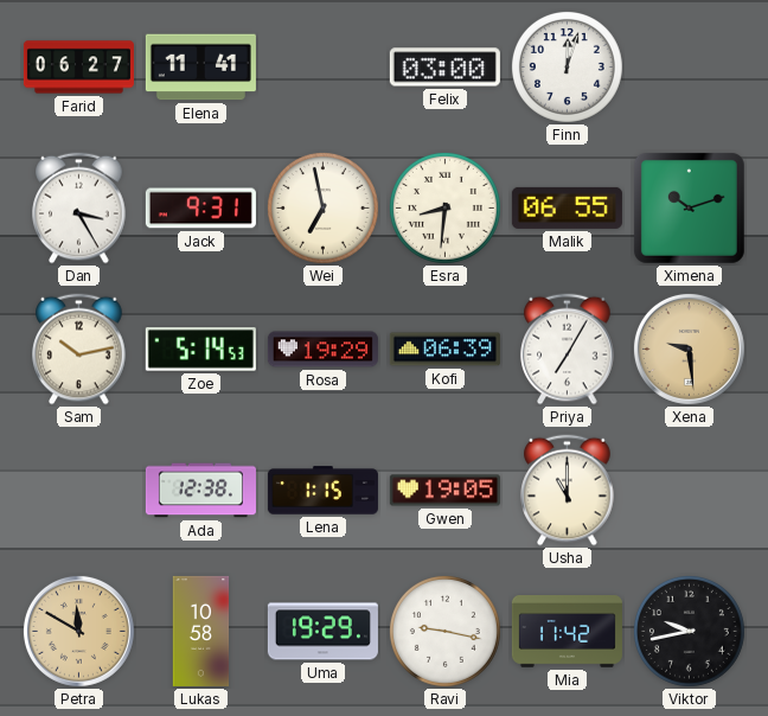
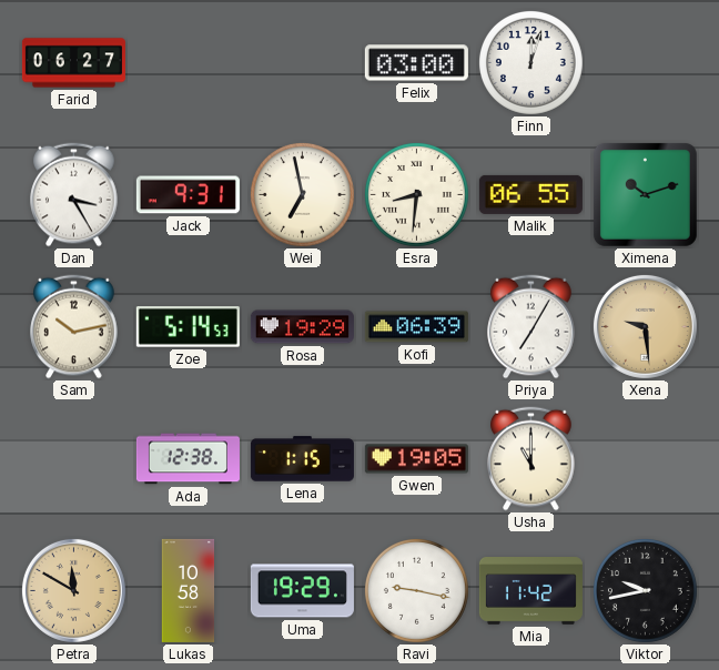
Elena: 11:41 -> none
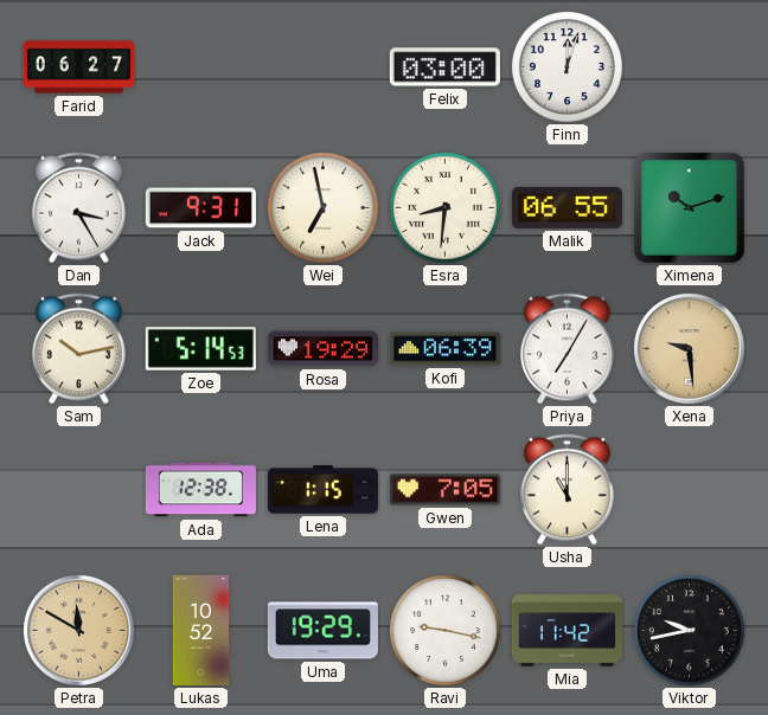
Gwen: 19:05 -> 7:05
Lukas: 10:58 -> 10:52
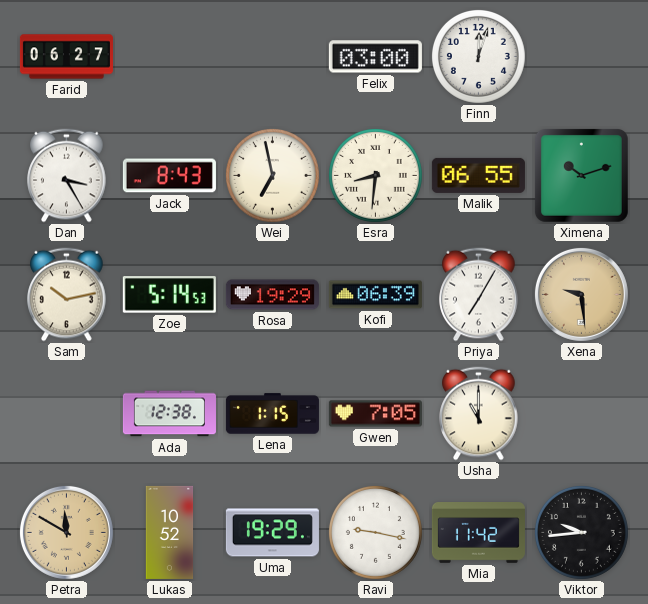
Jack: 9:31 -> 8:43
Viktor: 9:43 -> 9:44
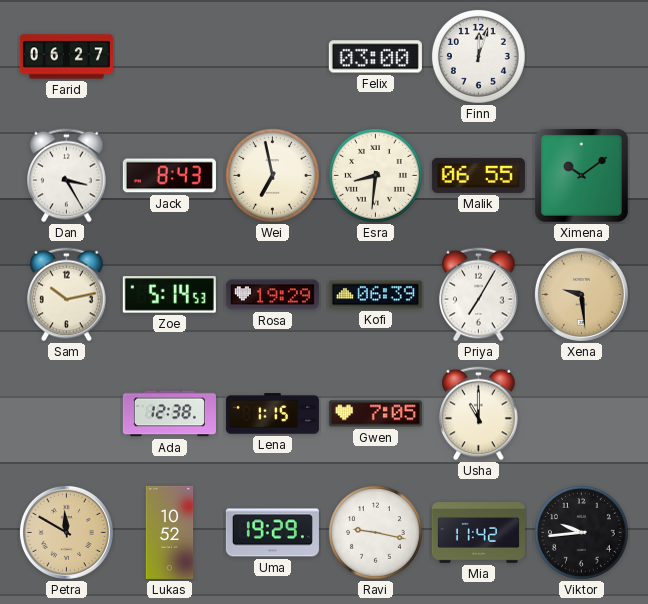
Ximena: 10:12 -> 10:09
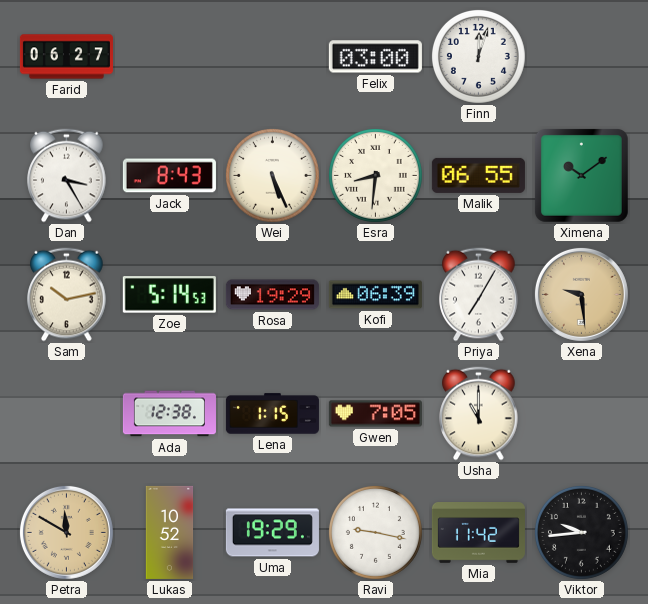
Wei: 6:58 -> 5:26
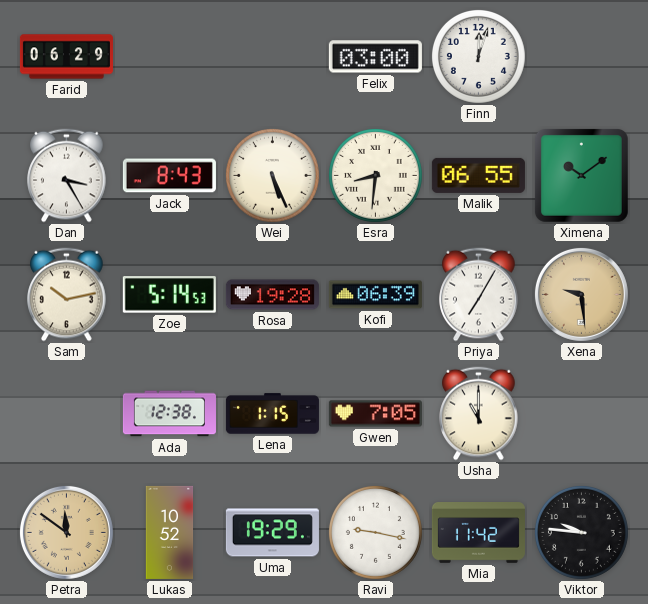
Farid: 06:27 -> 06:29
Rosa: 19:29 -> 19:28
Petra: 11:50 -> 11:51
Viktor: 9:44 -> 9:46
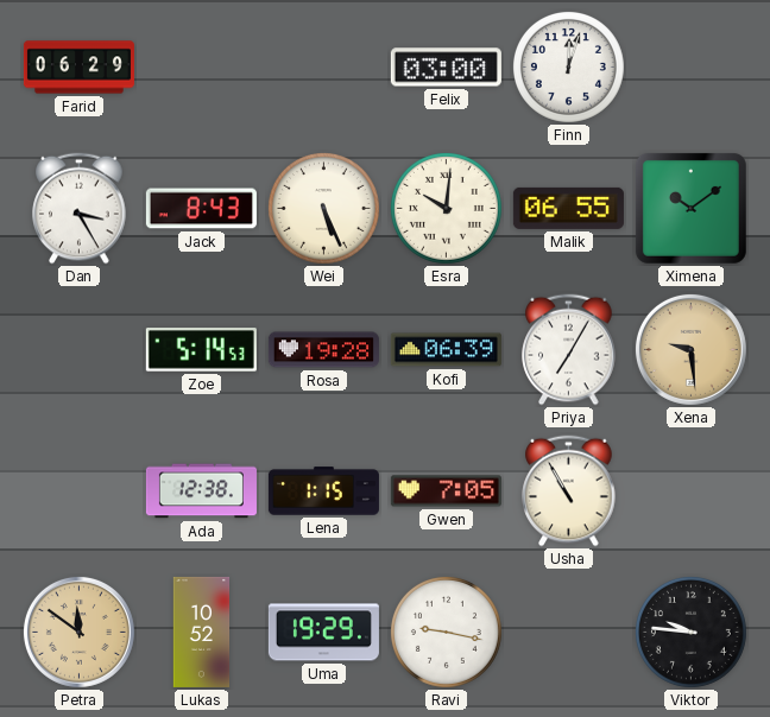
Esra: 8:31 -> 10:01
Sam: 10:13 -> none
Usha: 11:00 -> 10:55
Mia: 11:42 -> none
